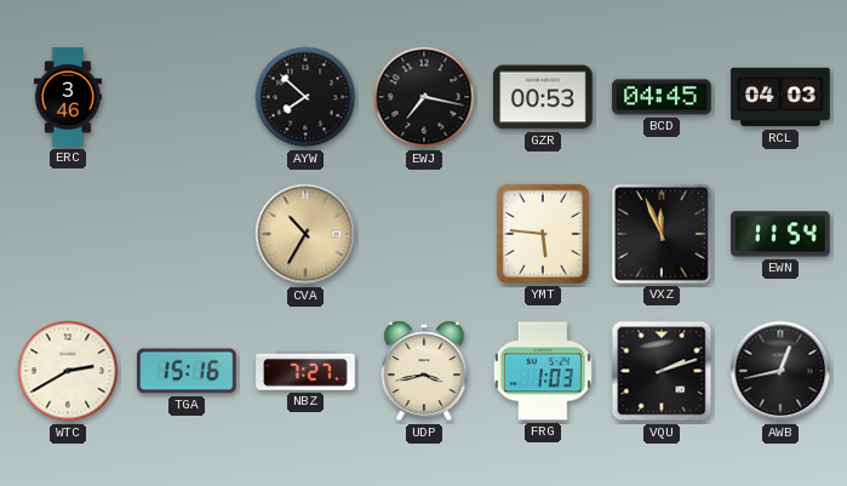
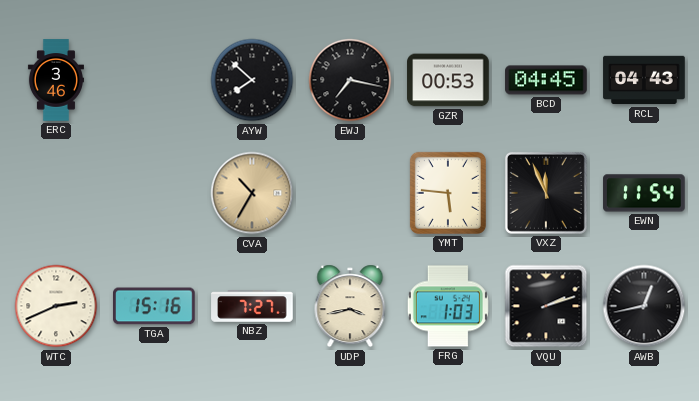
RCL: 04:03 -> 04:43
WTC: 2:40 -> 2:41
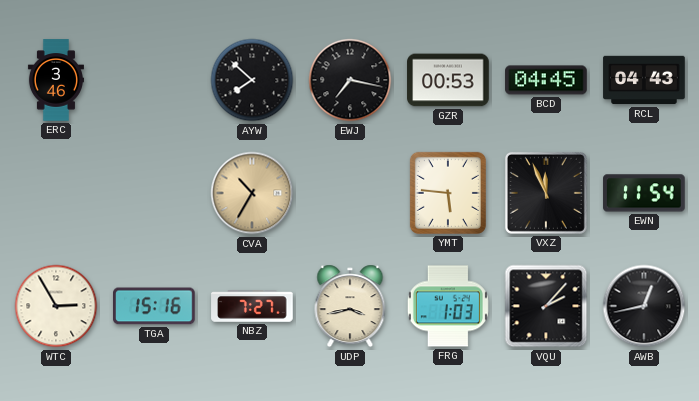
WTC: 2:41 -> 2:55
VQU: 2:12 -> 2:07
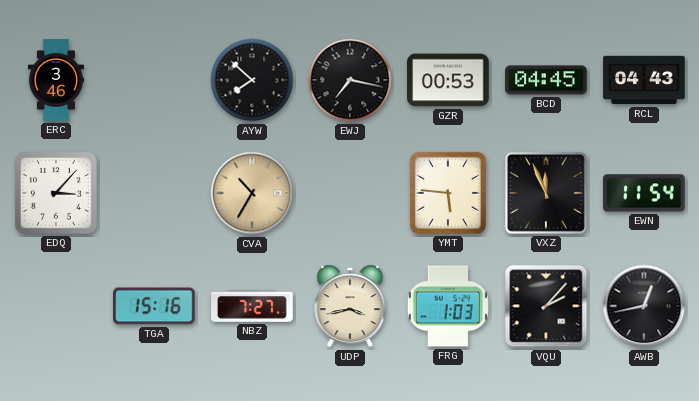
EDQ: none -> 3:07
WTC: 2:55 -> none
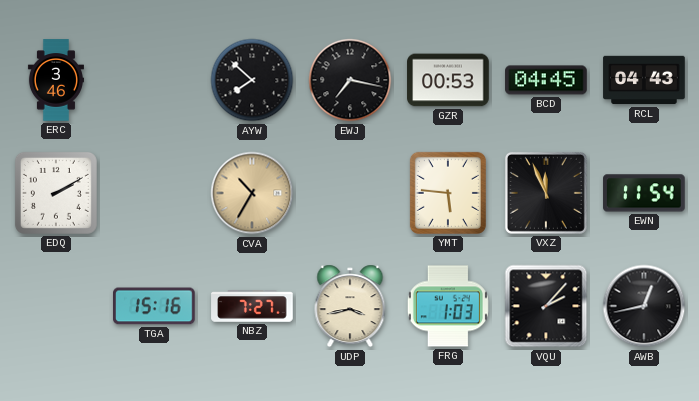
EDQ: 3:07 -> 2:10
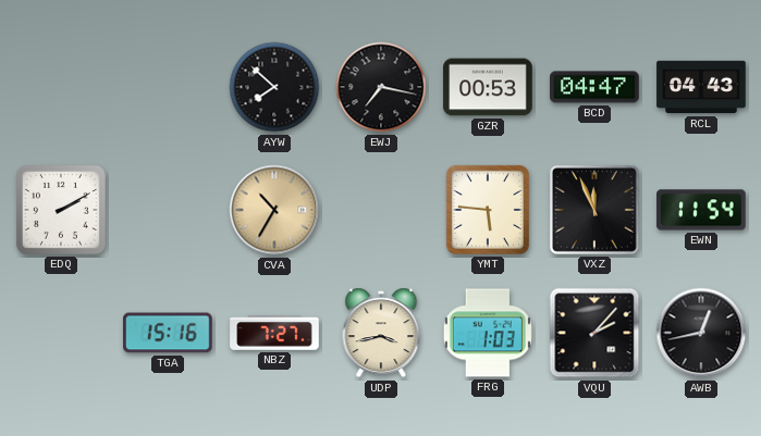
ERC: 3:46 -> none
BCD: 04:45 -> 04:47
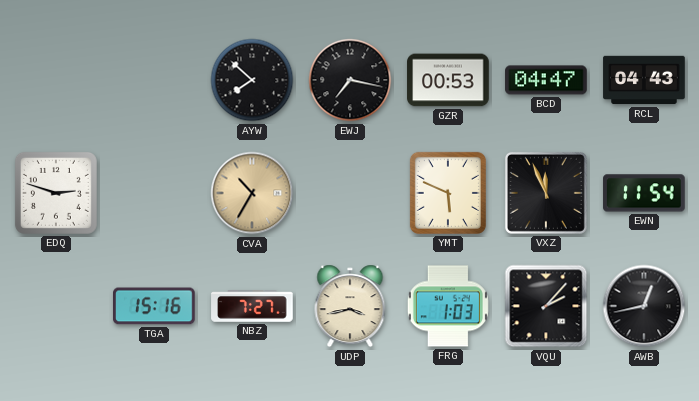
EDQ: 2:10 -> 2:48
YMT: 5:46 -> 5:49
